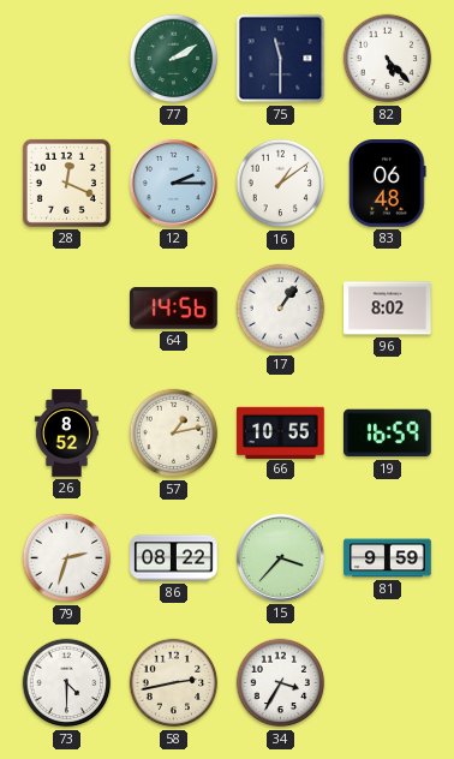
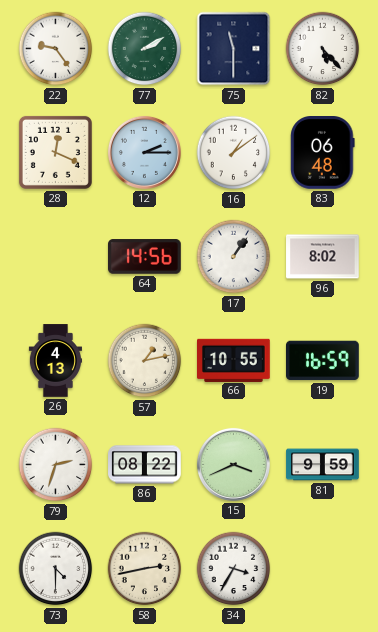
22: none -> 9:24
26: 8:52 -> 4:13
15: 3:37 -> 3:41
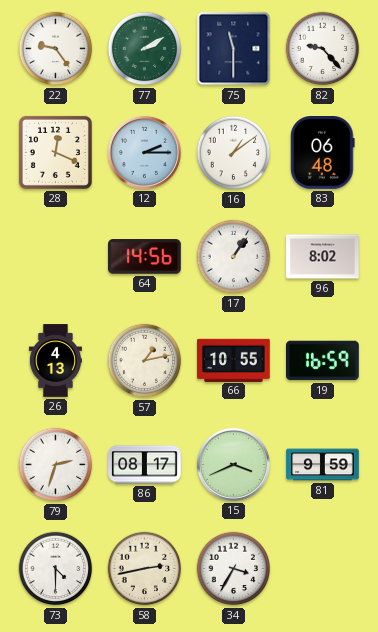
82: 5:23 -> 9:23
86: 08:22 -> 08:17
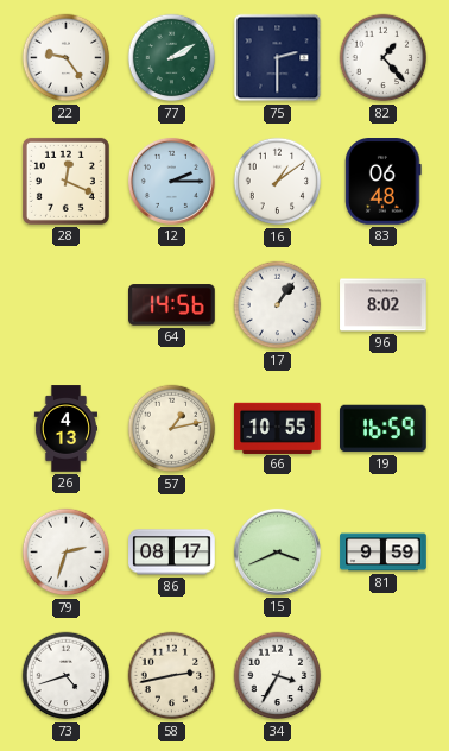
75: 11:30 -> 2:30
82: 9:23 -> 1:23
73: 4:30 -> 4:42
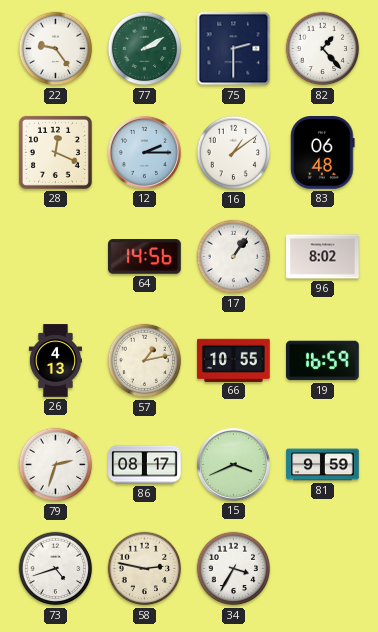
58: 2:43 -> 2:47
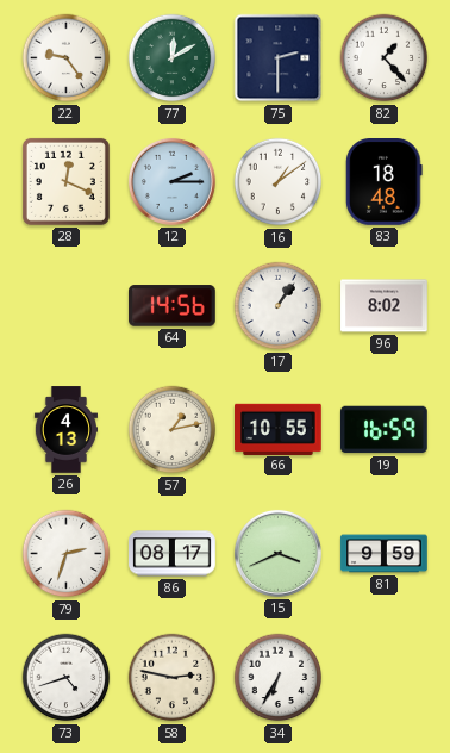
77: 2:10 -> 12:10
83: 06:48 -> 18:48
34: 3:35 -> 6:35
